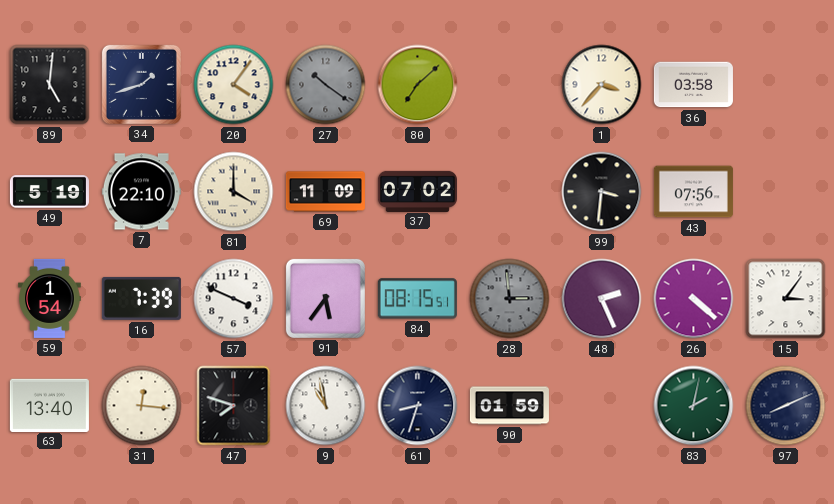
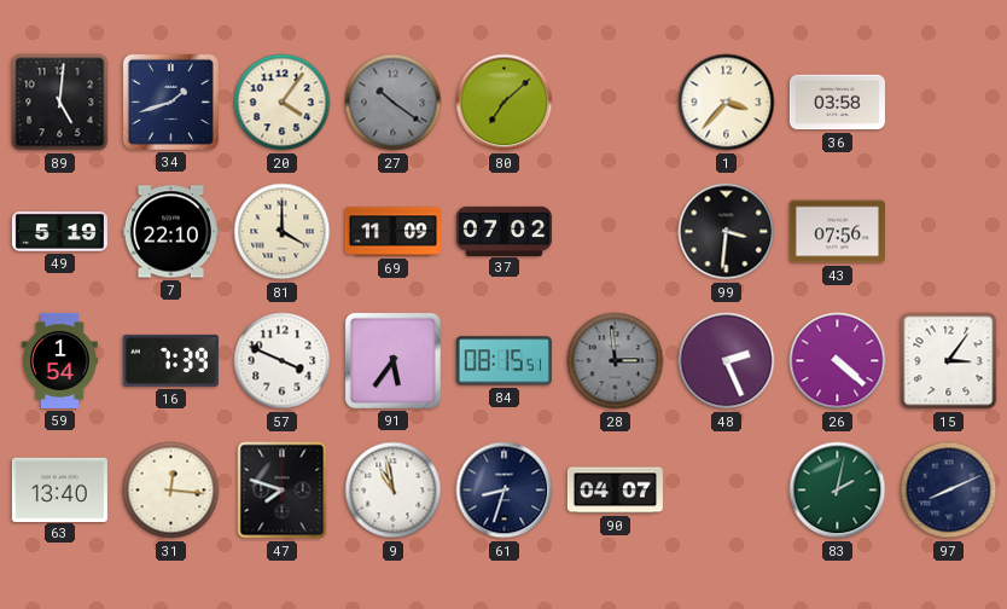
90: 01:59 -> 04:07
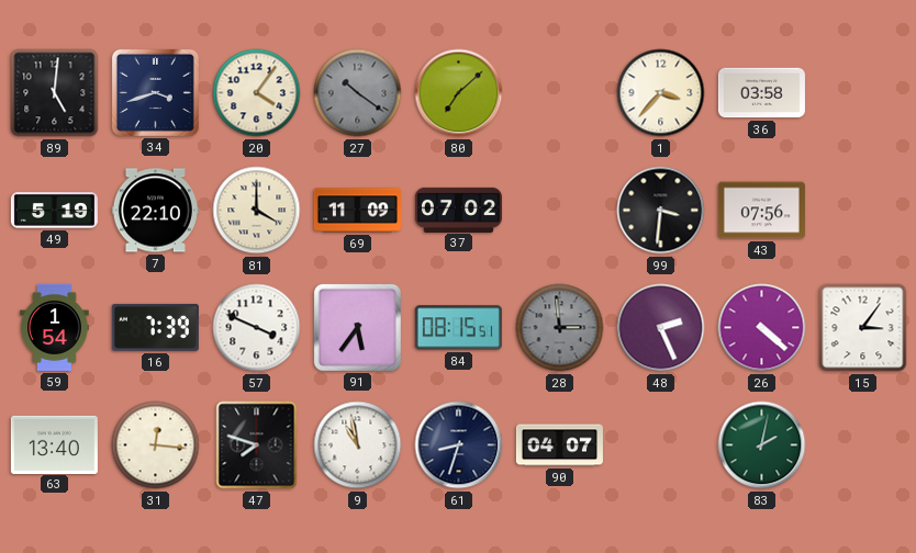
34: 1:42 -> 3:42
97: 8:11 -> none
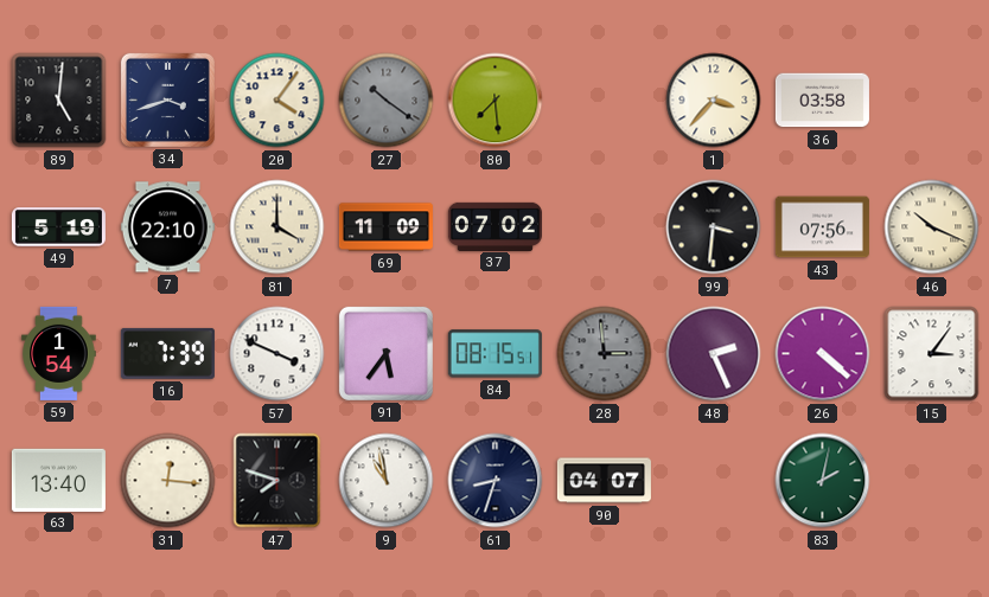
80: 7:08 -> 7:29
46: none -> 10:19
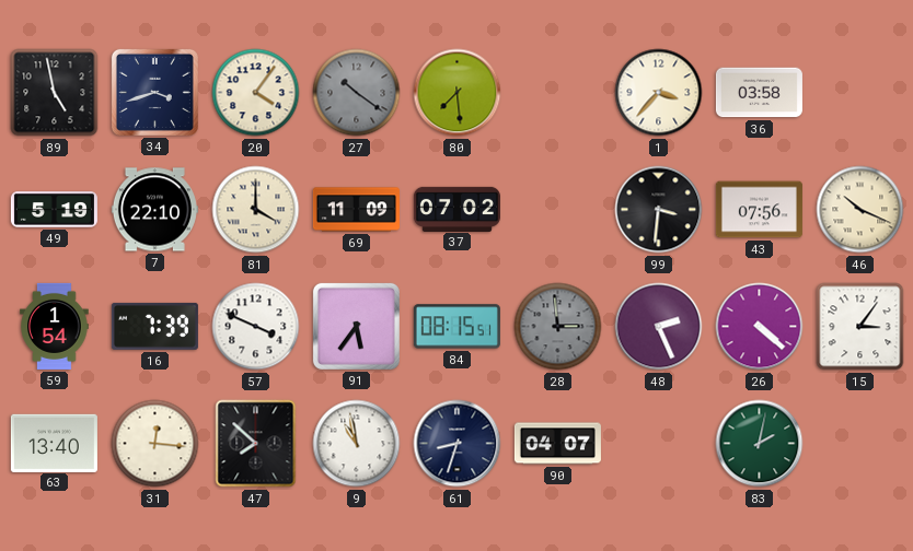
89: 5:01 -> 4:58
47: 7:48 -> 7:52
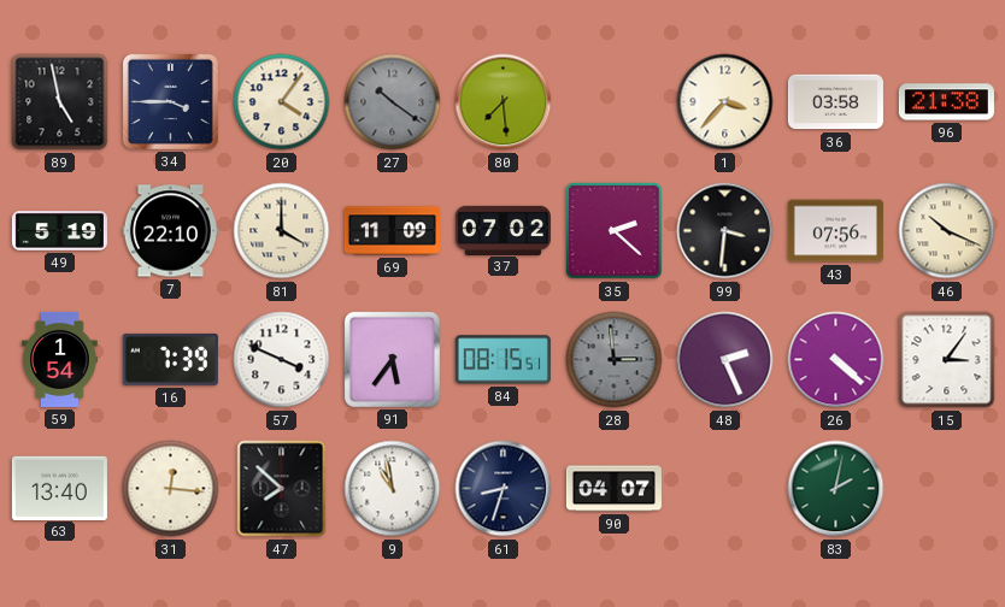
34: 3:42 -> 3:45
96: none -> 21:38
35: none -> 2:22
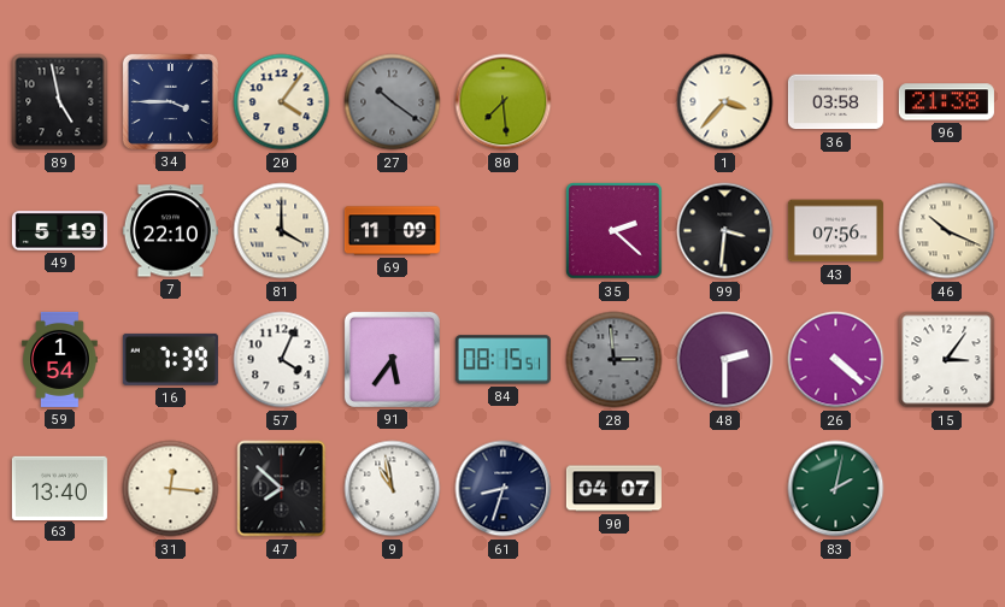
37: 07:02 -> none
57: 3:49 -> 4:04
48: 2:26 -> 2:30
